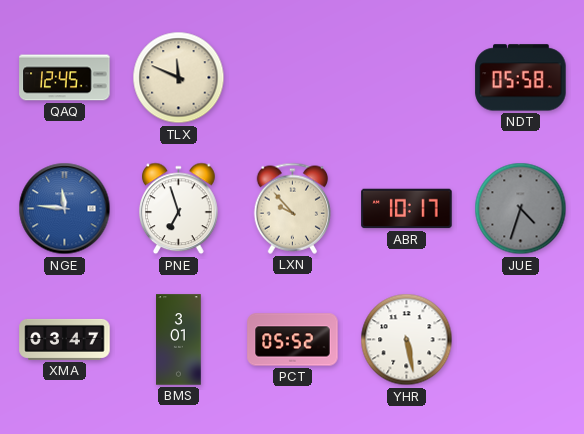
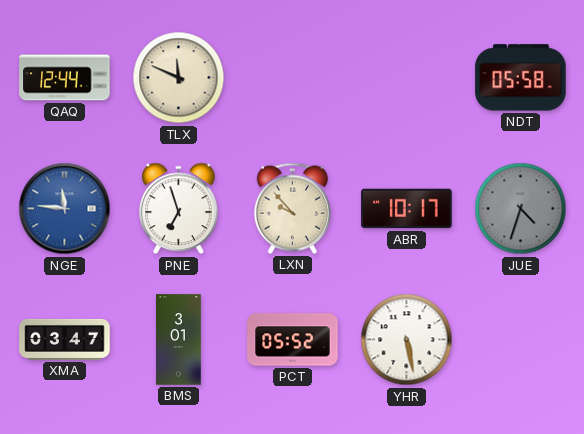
QAQ: 12:45 -> 12:44
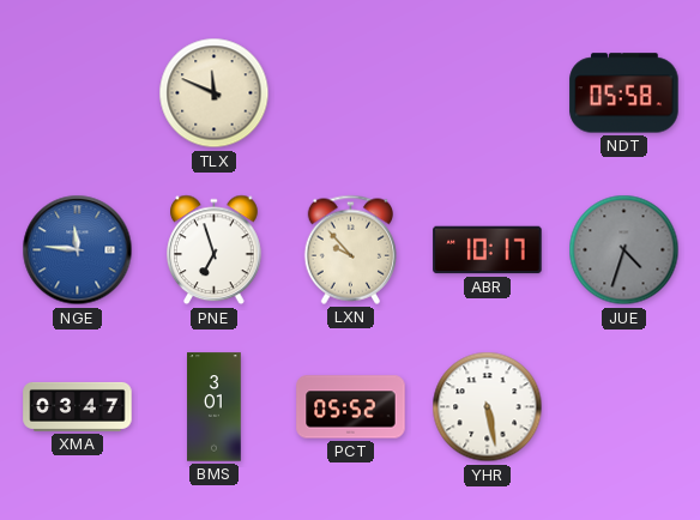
QAQ: 12:44 -> none
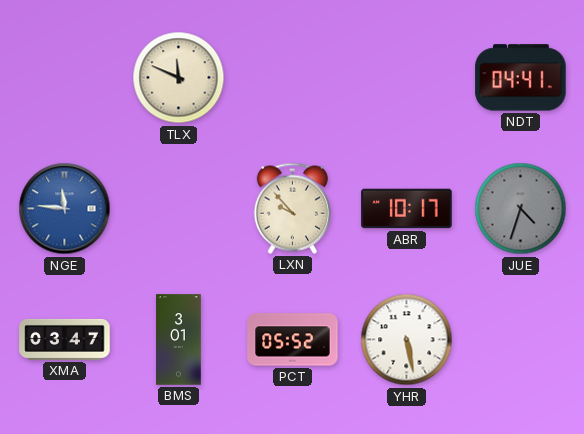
NDT: 05:58 -> 04:41
PNE: 6:57 -> none
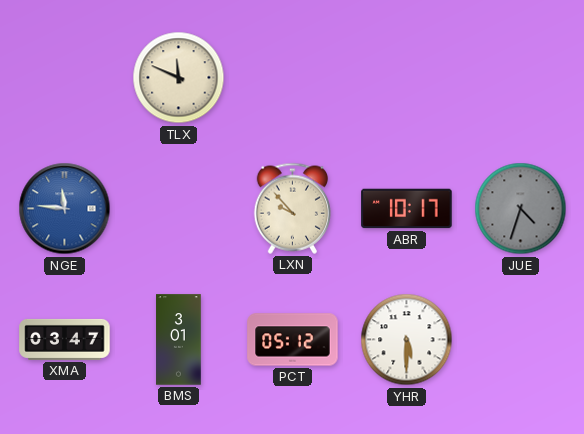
NDT: 04:41 -> none
PCT: 05:52 -> 05:12
YHR: 5:28 -> 5:30
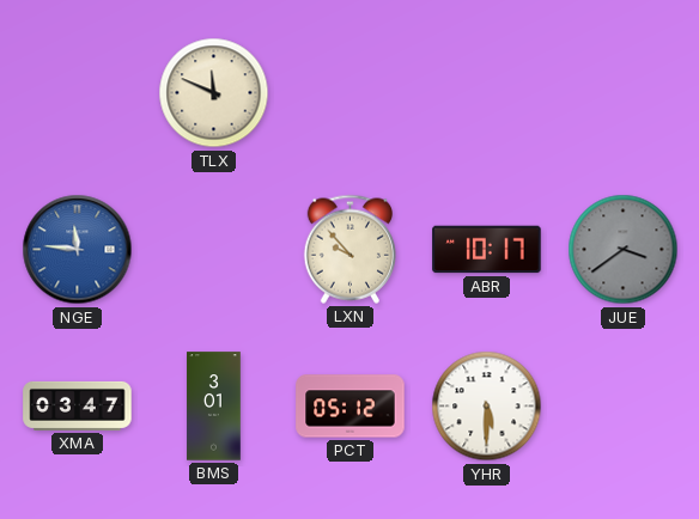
JUE: 4:33 -> 3:39
